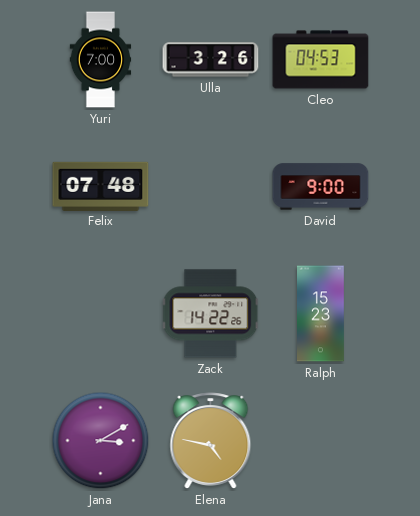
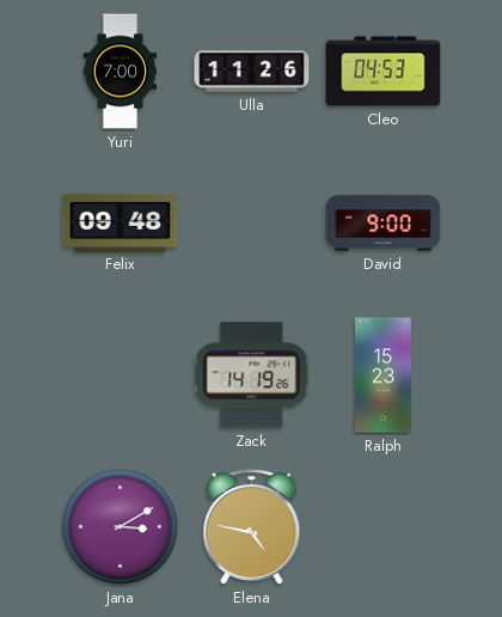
Ulla: 3:26 -> 11:26
Felix: 07:48 -> 09:48
Zack: 14:22 -> 14:19
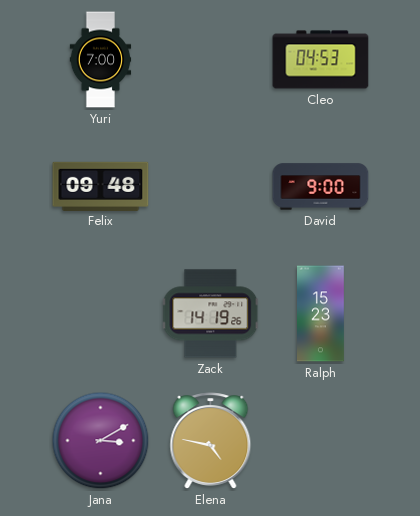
Ulla: 11:26 -> none
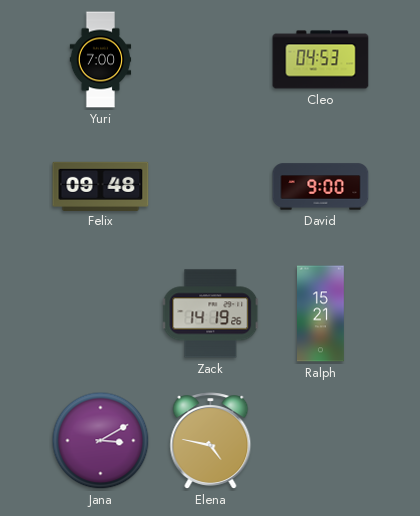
Ralph: 15:23 -> 15:21
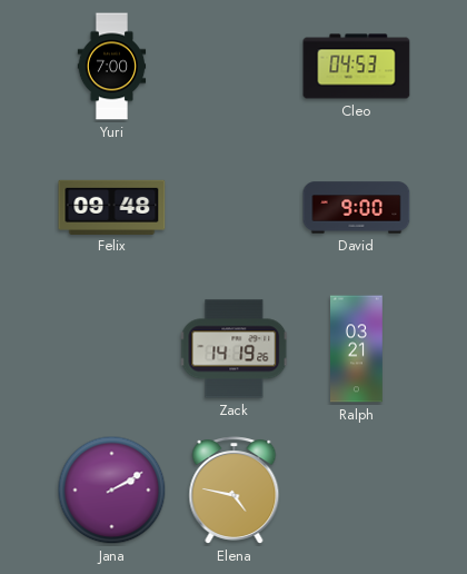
Ralph: 15:21 -> 03:21
Jana: 3:10 -> 2:10
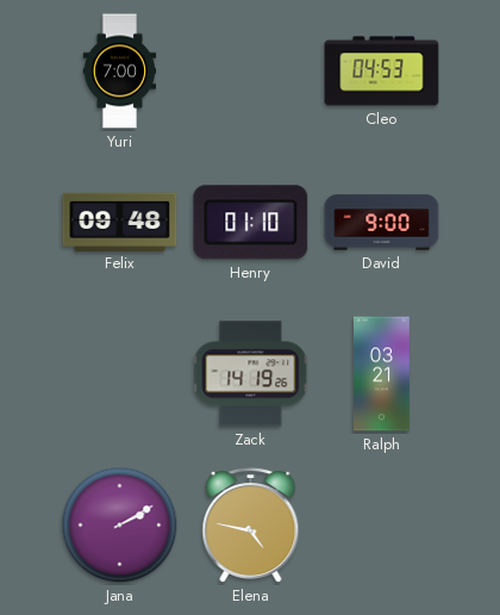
Henry: none -> 01:10
